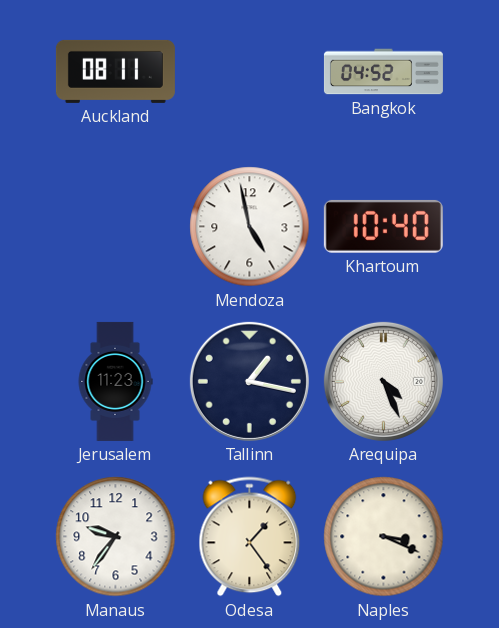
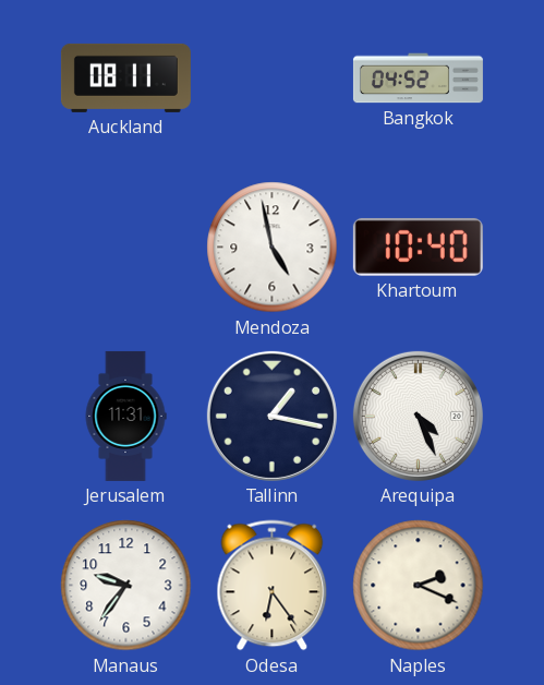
Jerusalem: 11:23 -> 11:31
Odesa: 1:24 -> 6:24
Naples: 3:19 -> 2:19
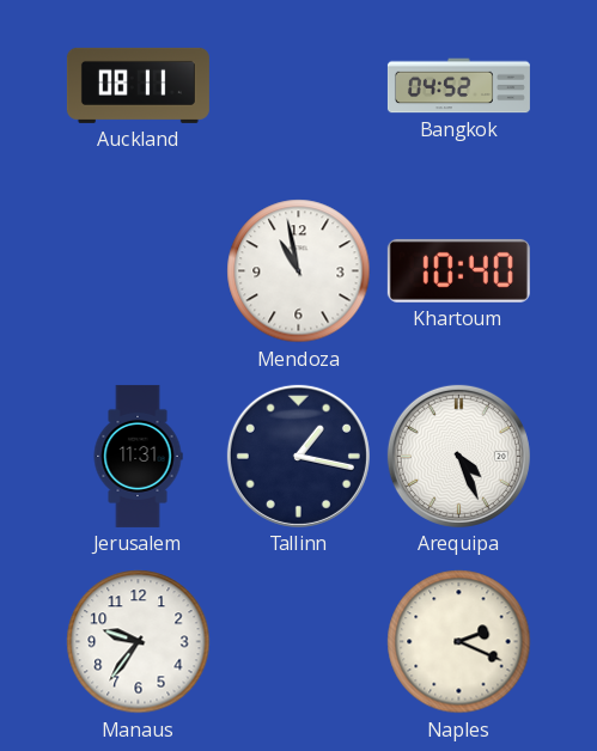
Mendoza: 4:58 -> 10:58
Odesa: 6:24 -> none
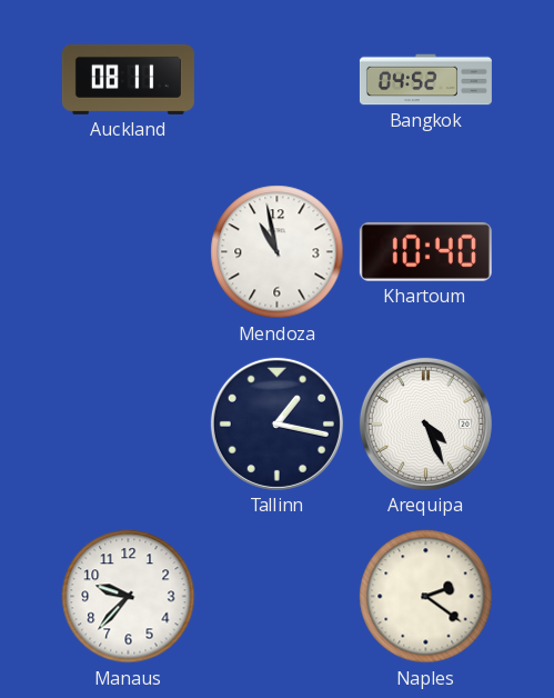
Jerusalem: 11:31 -> none
Manaus: 9:36 -> 9:37
Naples: 2:19 -> 2:21
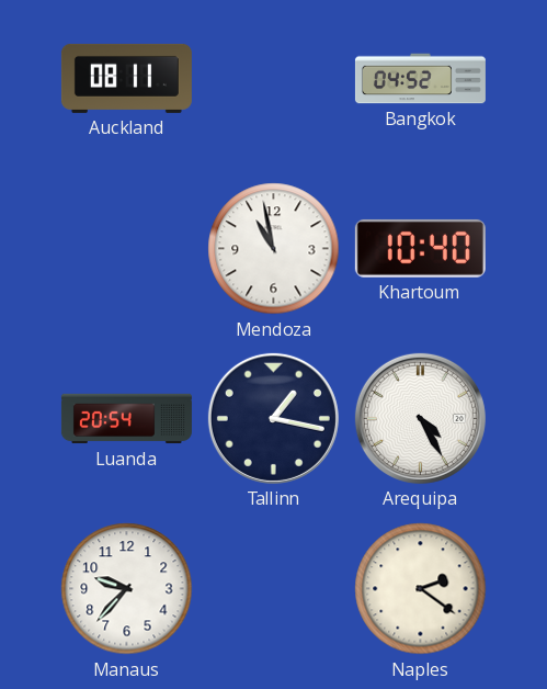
Luanda: none -> 20:54
Arequipa: 4:26 -> 4:25
